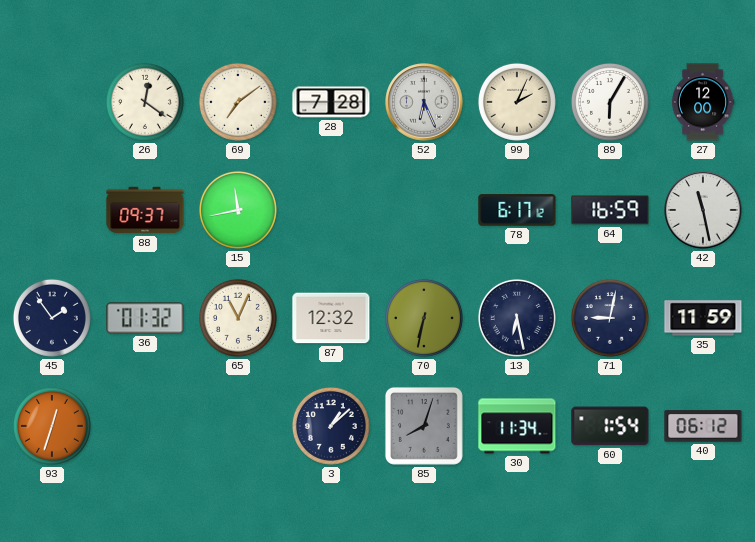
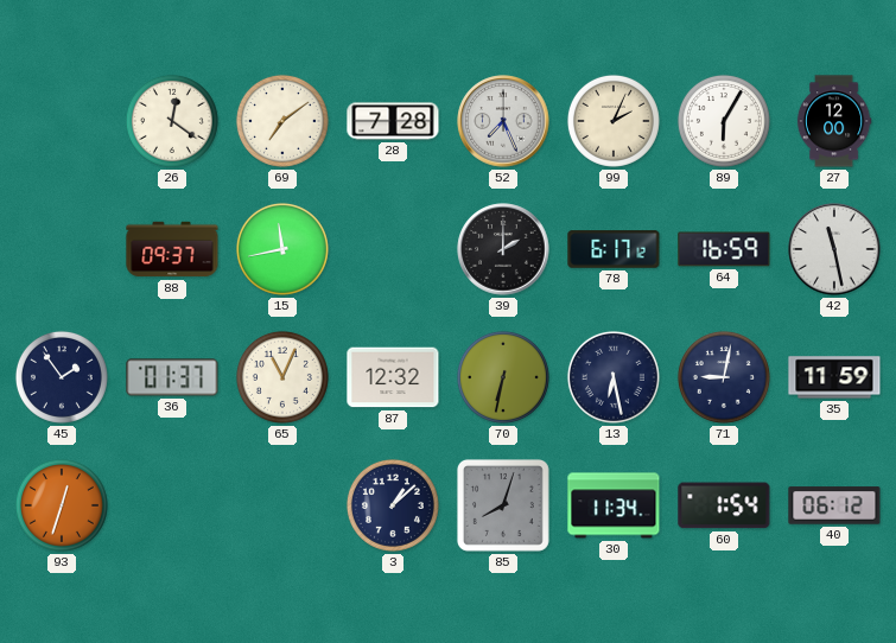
52: 6:26 -> 7:26
39: none -> 2:00
36: 01:32 -> 01:37
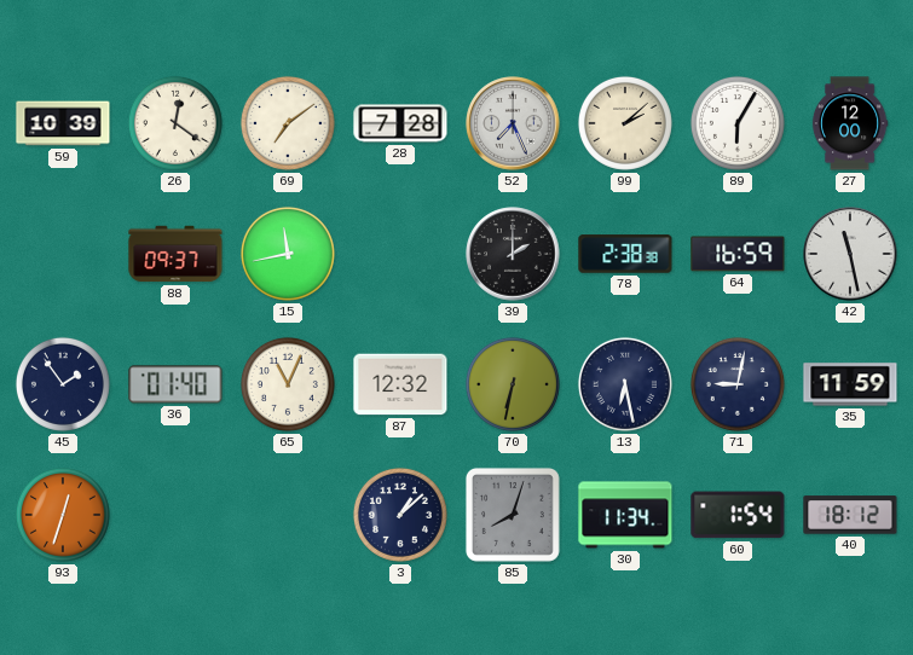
59: none -> 10:39
99: 2:04 -> 2:08
78: 6:17 -> 2:38
36: 01:37 -> 01:40
40: 06:12 -> 18:12
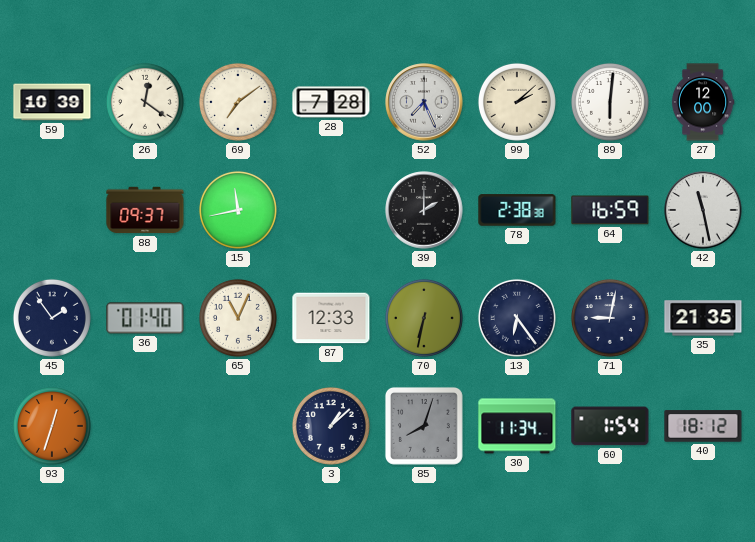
89: 6:05 -> 6:01
87: 12:32 -> 12:33
13: 6:28 -> 6:24
35: 11:59 -> 21:35
